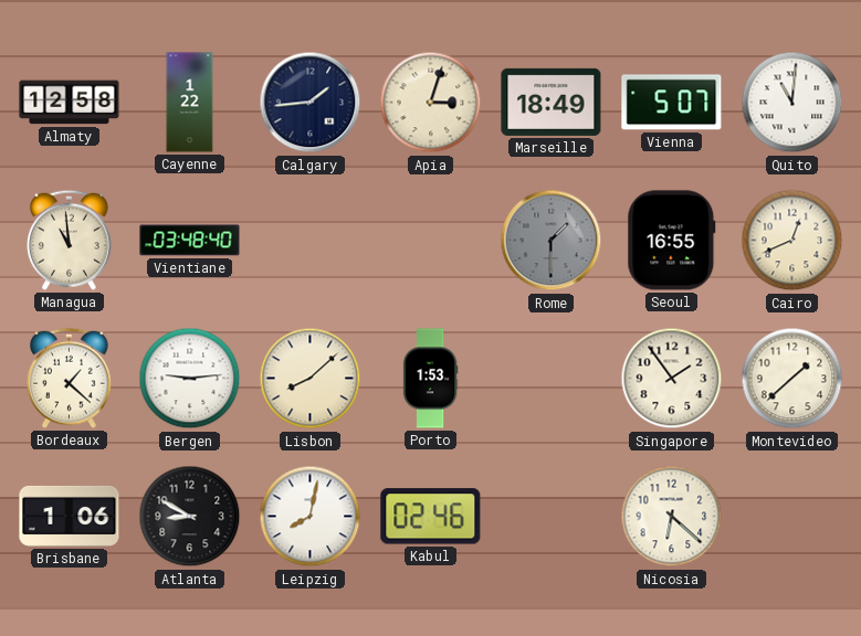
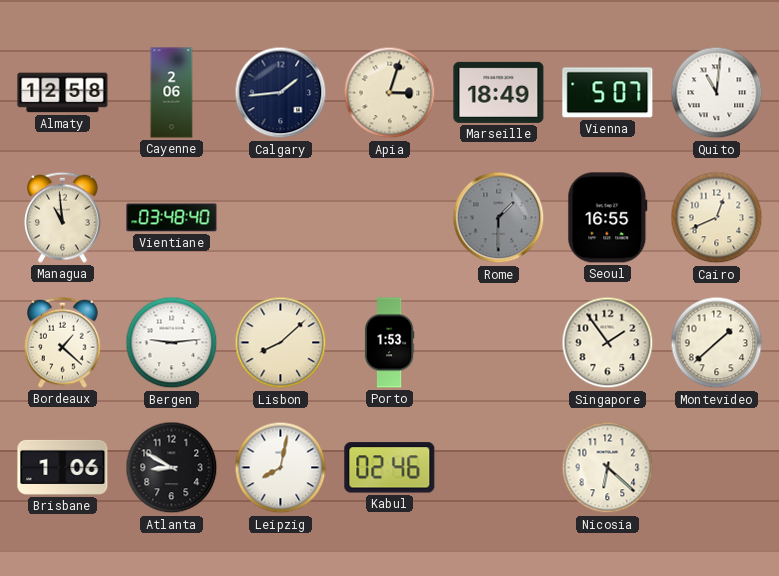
Cayenne: 1:22 -> 2:06
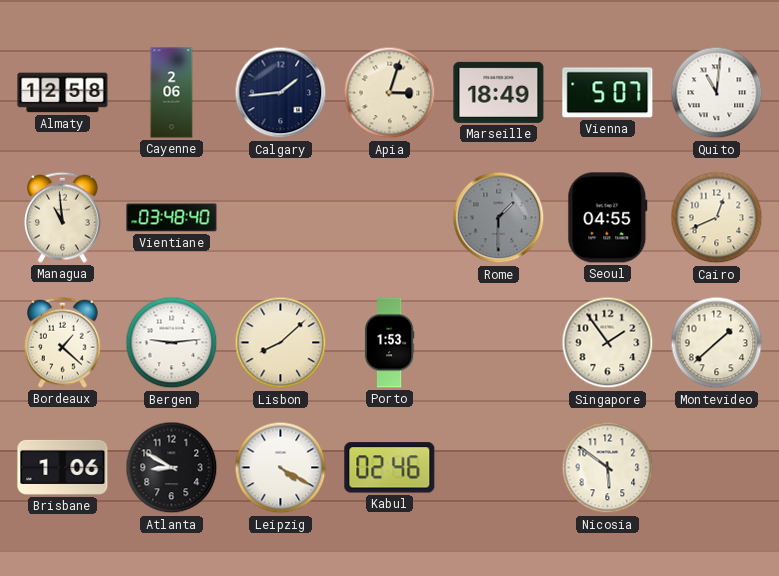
Seoul: 16:55 -> 04:55
Leipzig: 8:02 -> 4:20
Nicosia: 6:22 -> 5:51
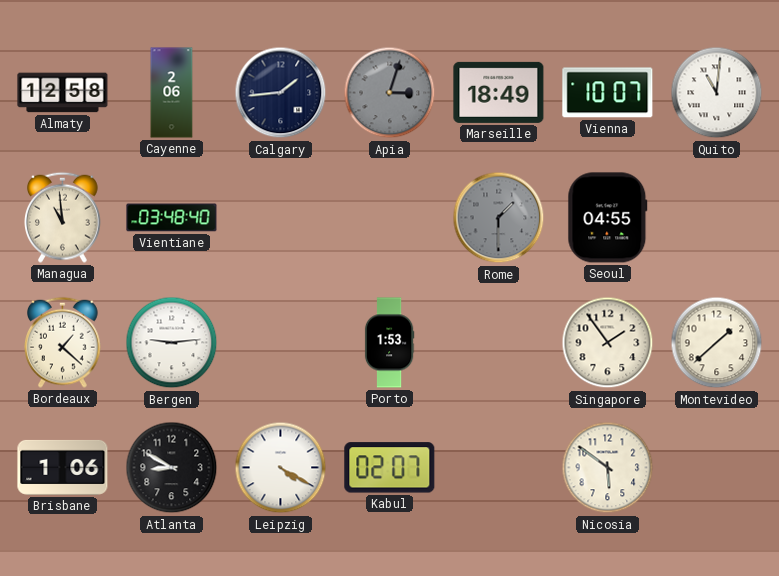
Apia dial: cream -> grey
Vienna: 5:07 -> 10:07
Cairo: 12:41 -> none
Lisbon: 8:08 -> none
Kabul: 02:46 -> 02:07
